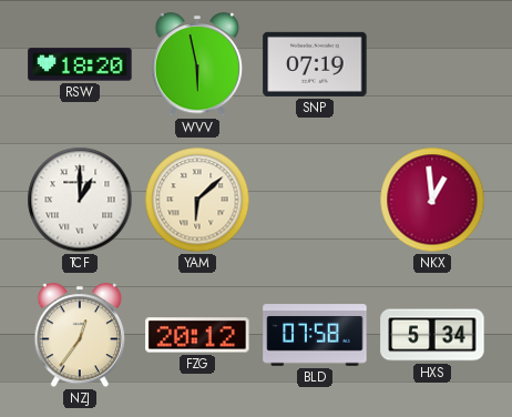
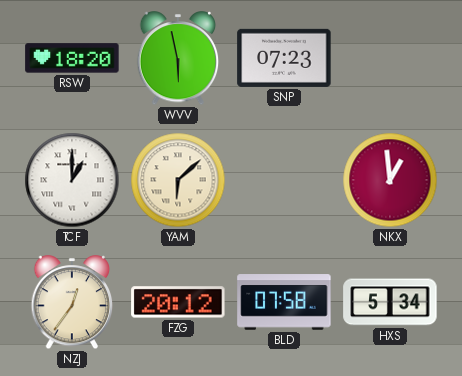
SNP: 07:19 -> 07:23
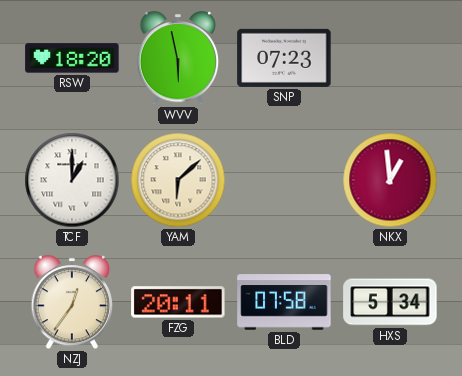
FZG: 20:12 -> 20:11
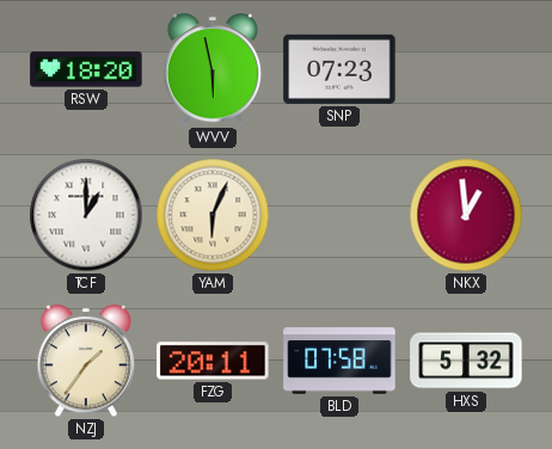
YAM: 6:08 -> 6:04
NZJ: 12:36 -> 1:36
HXS: 5:34 -> 5:32
